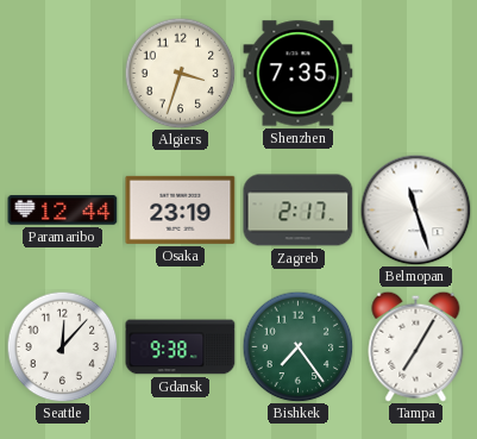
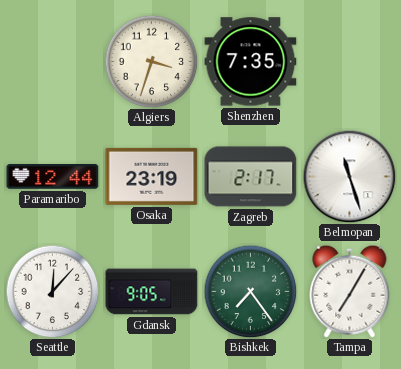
Gdansk: 9:38 -> 9:05
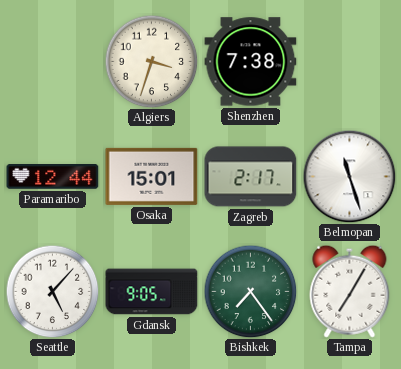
Shenzhen: 7:35 -> 7:38
Osaka: 23:19 -> 15:01
Seattle: 12:07 -> 5:07
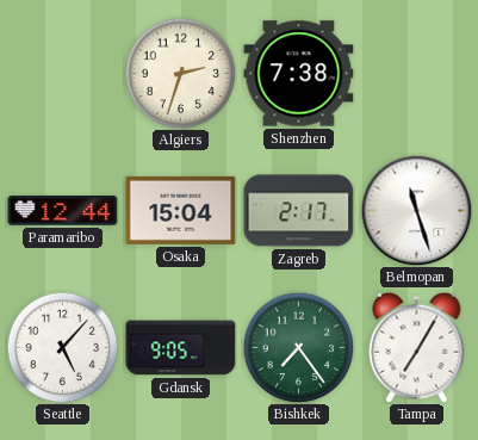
Algiers: 3:33 -> 2:33
Osaka: 15:01 -> 15:04
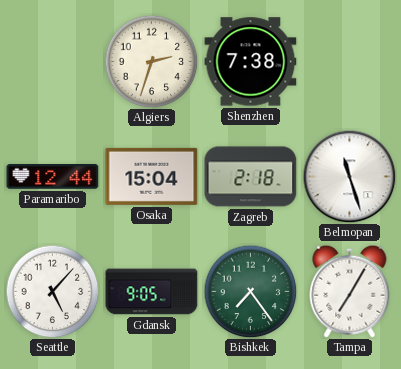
Zagreb: 2:17 -> 2:18
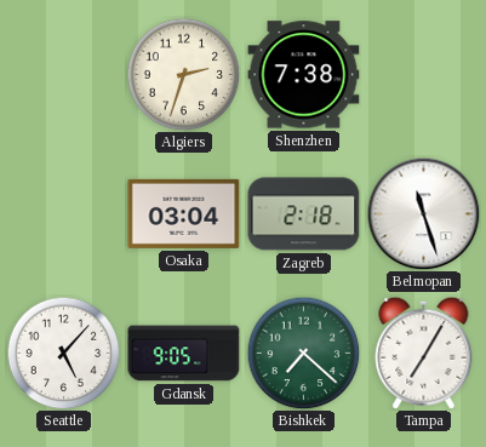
Paramaribo: 12:44 -> none
Osaka: 15:04 -> 03:04
Bishkek: 7:24 -> 7:22
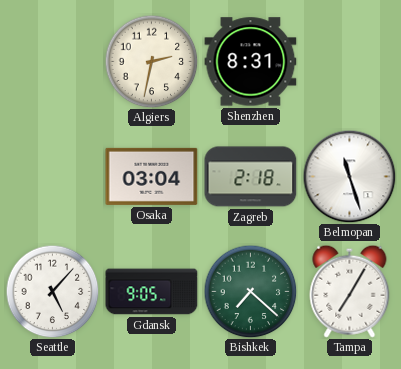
Algiers: 2:33 -> 2:32
Shenzhen: 7:38 -> 8:31
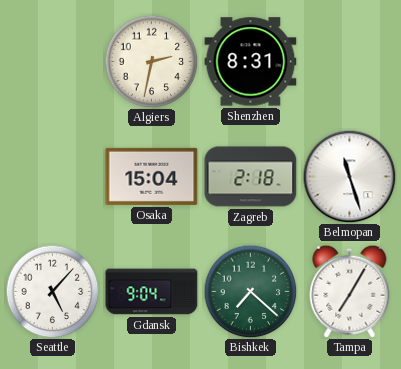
Osaka: 03:04 -> 15:04
Gdansk: 9:05 -> 9:04
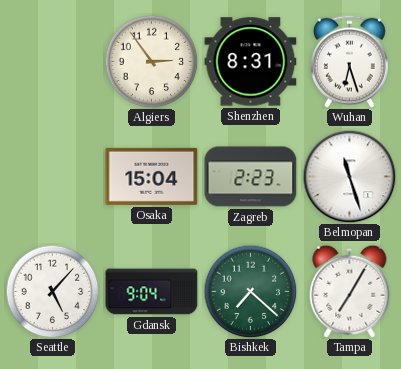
Algiers: 2:32 -> 2:54
Wuhan: none -> 6:27
Zagreb: 2:18 -> 2:23
